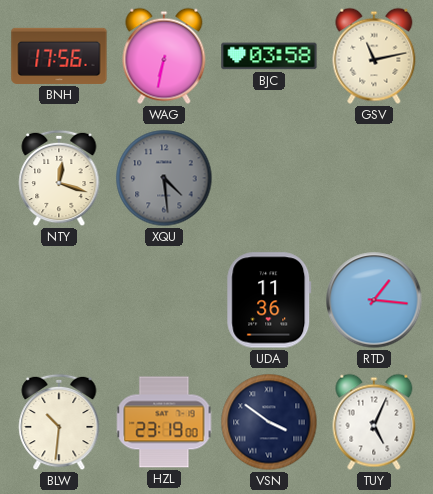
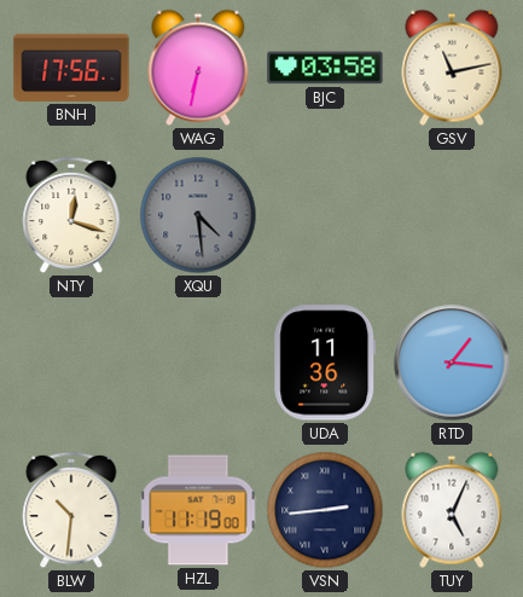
HZL: 23:19 -> 11:19
VSN: 3:51 -> 2:44
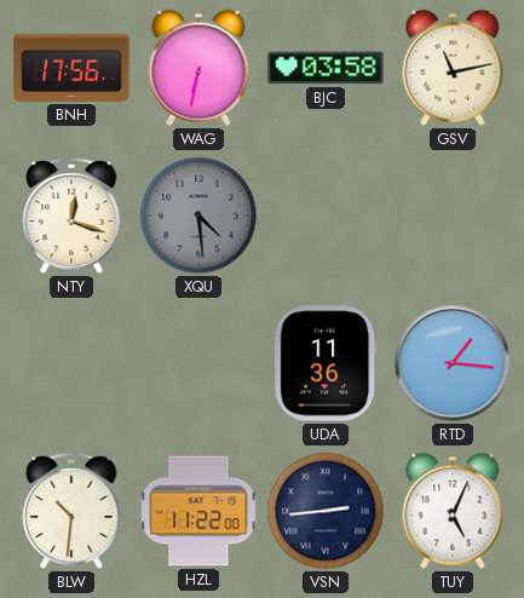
HZL: 11:19 -> 11:22
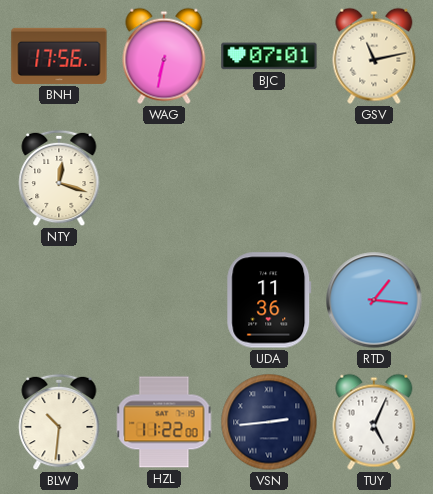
BJC: 03:58 -> 07:01
XQU: 4:29 -> none
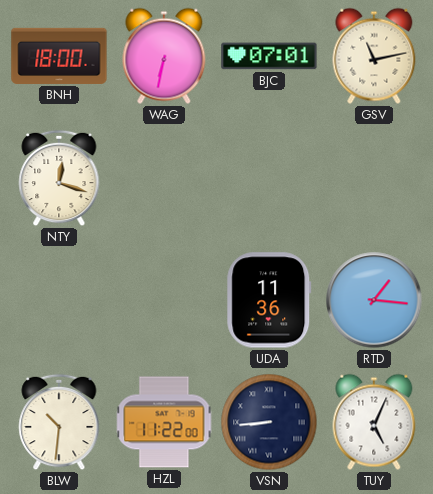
BNH: 17:56 -> 18:00
VSN: 2:44 -> 8:44
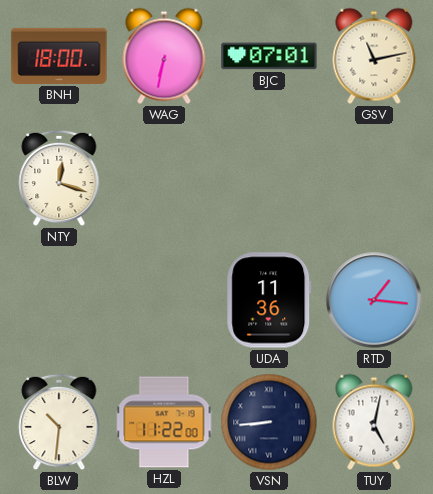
TUY: 5:04 -> 5:02
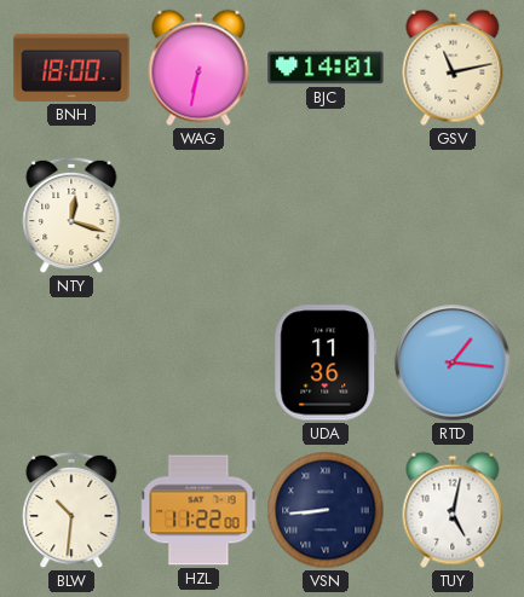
BJC: 07:01 -> 14:01
